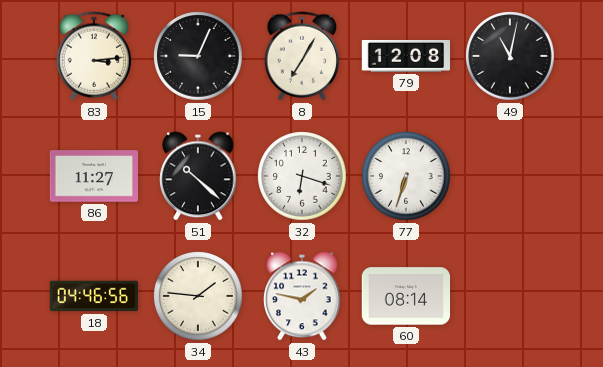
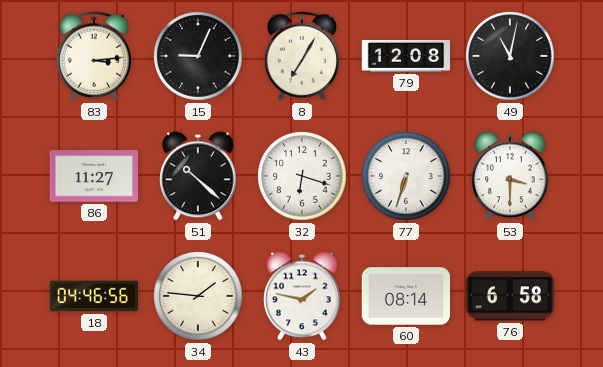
53: none -> 3:30
76: none -> 6:58
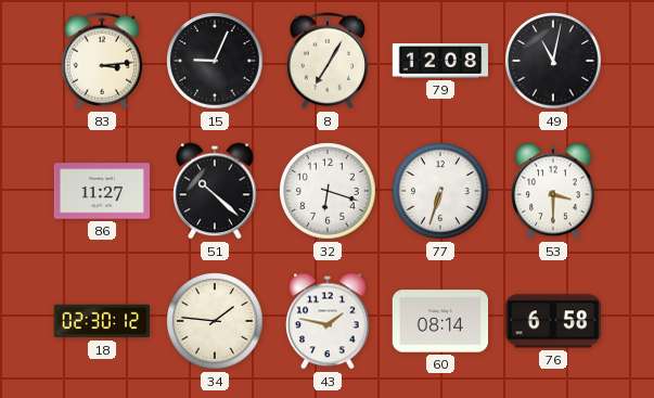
18: 04:46 -> 02:30
